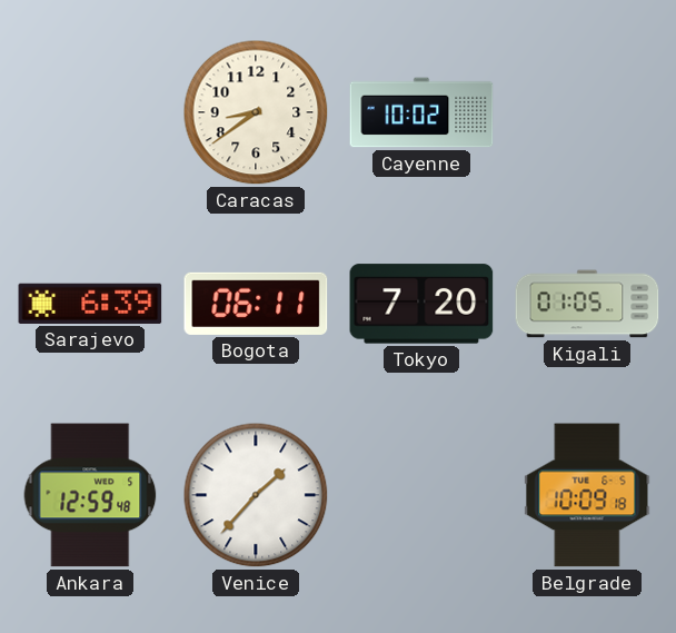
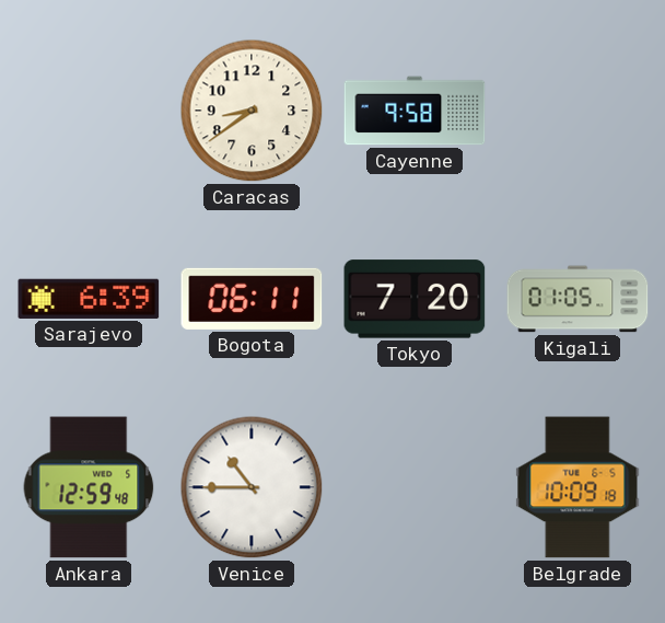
Cayenne: 10:02 -> 9:58
Venice: 1:37 -> 10:45
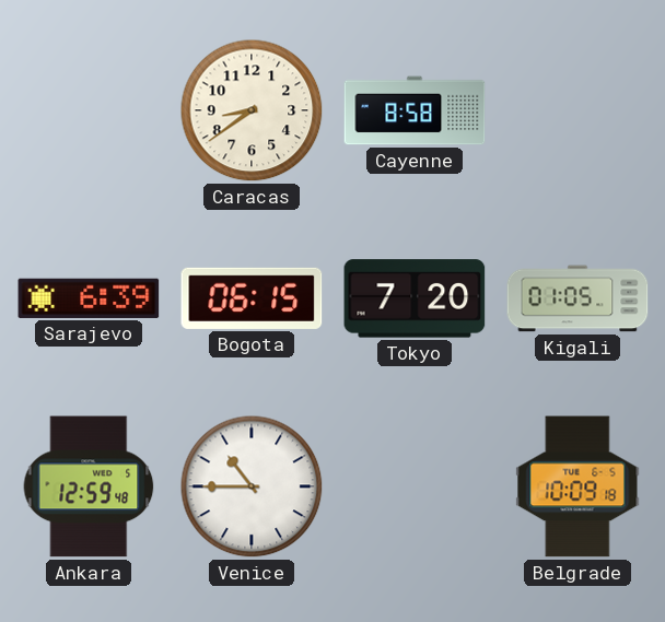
Cayenne: 9:58 -> 8:58
Bogota: 06:11 -> 06:15
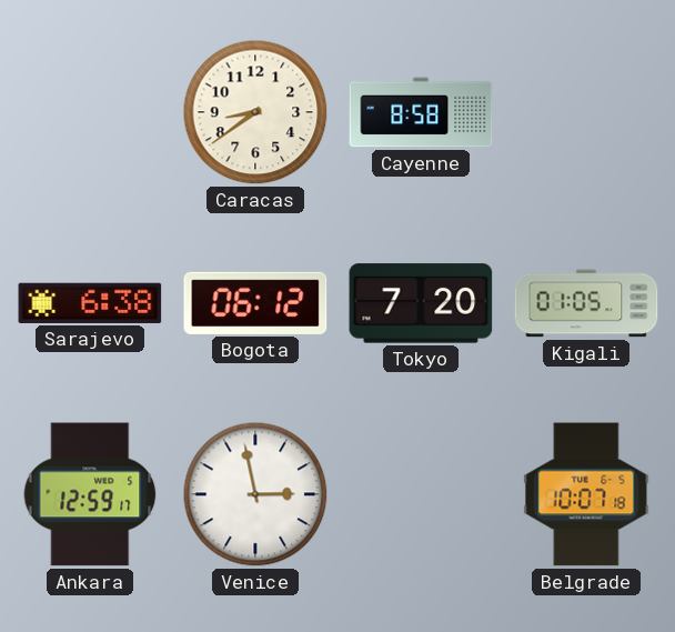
Sarajevo: 6:39 -> 6:38
Bogota: 06:15 -> 06:12
Ankara: 12:59:48 -> 12:59:17
Venice: 10:45 -> 2:58
Belgrade: 10:09 -> 10:07
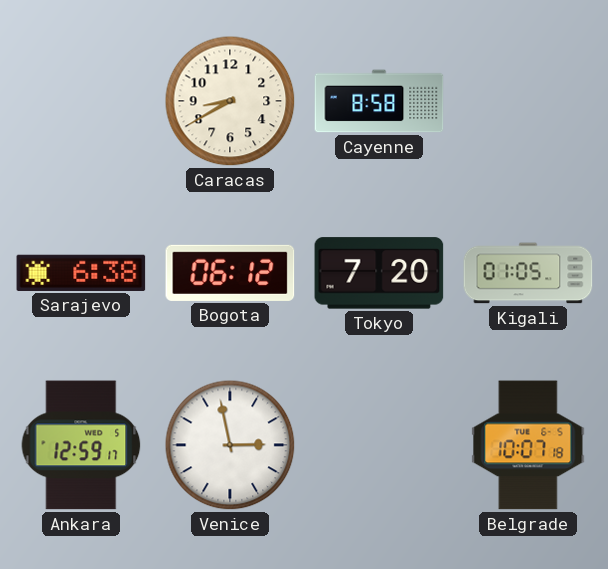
Caracas: 8:39 -> 8:40
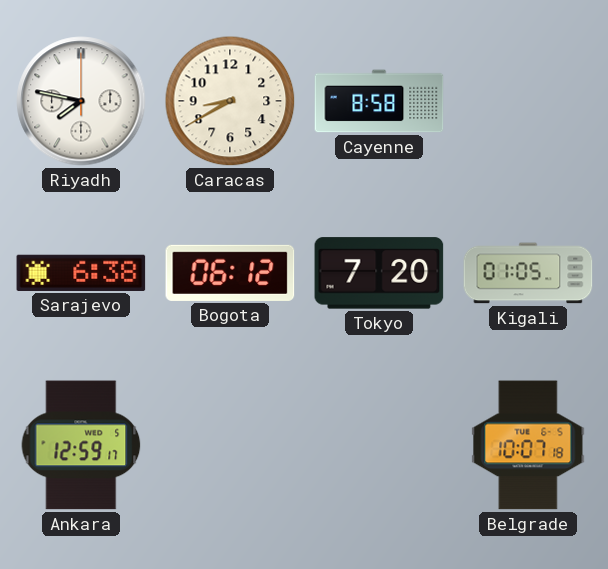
Riyadh: none -> 7:47
Venice: 2:58 -> none
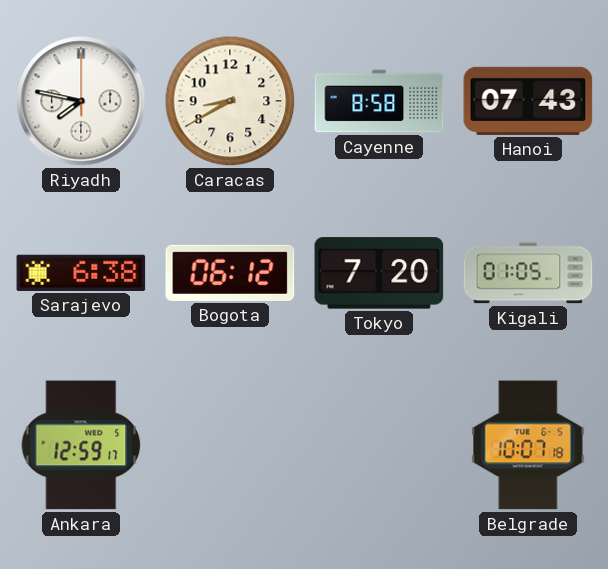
Hanoi: none -> 07:43
